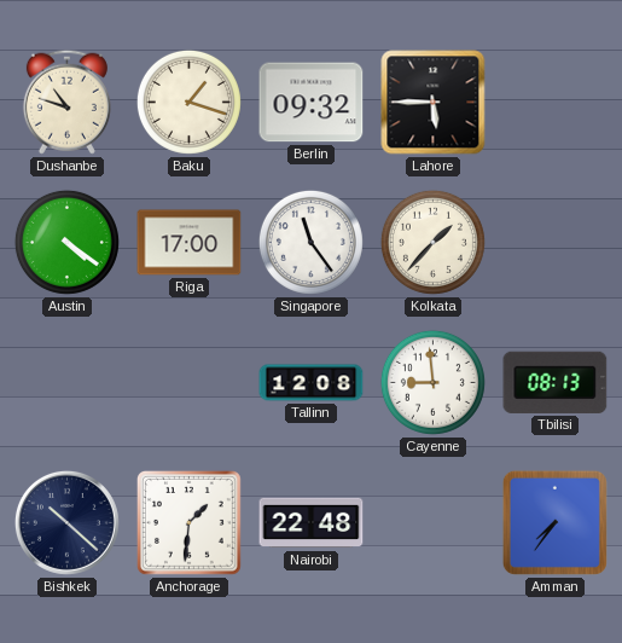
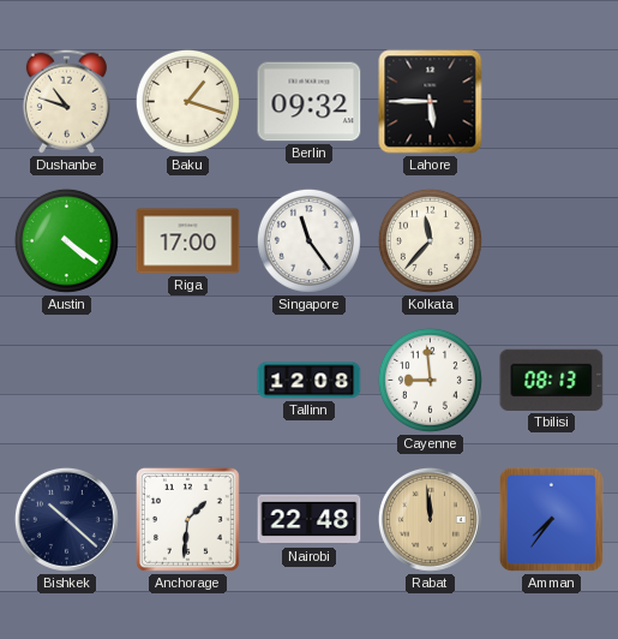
Kolkata: 1:37 -> 11:37
Rabat: none -> 11:59
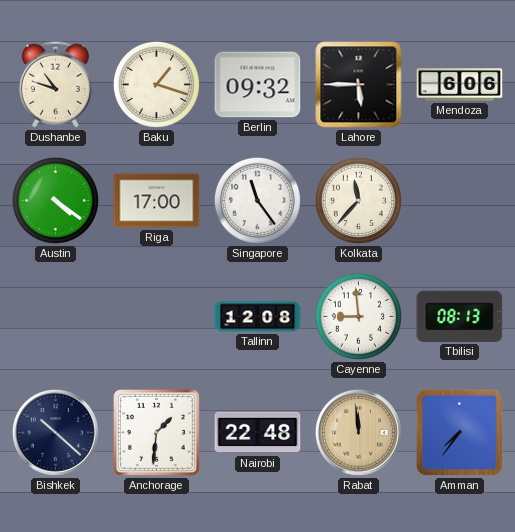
Mendoza: none -> 6:06
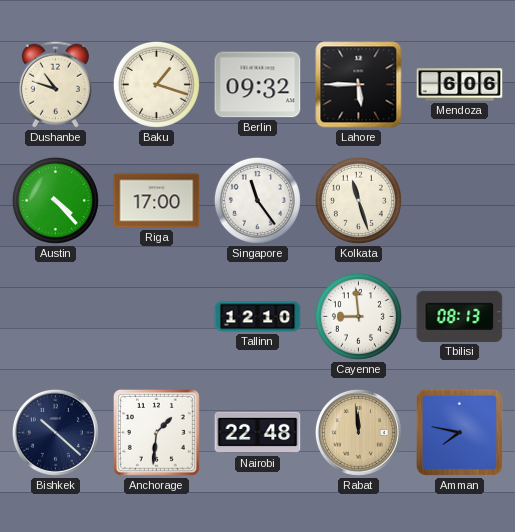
Austin: 4:21 -> 4:23
Kolkata: 11:37 -> 11:27
Tallinn: 12:08 -> 12:10
Amman: 7:36 -> 7:47
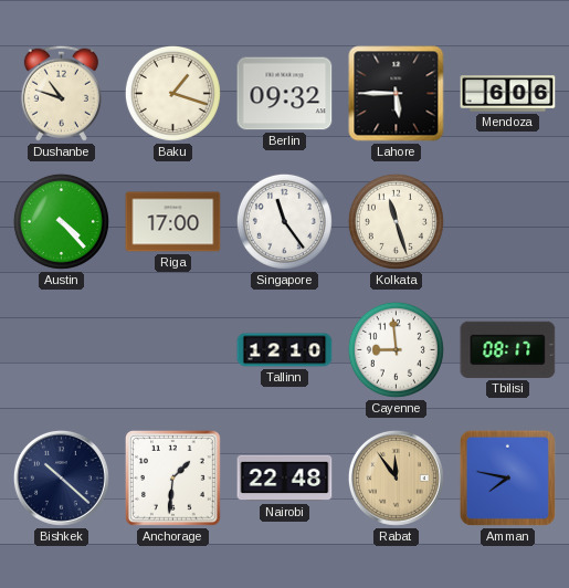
Tbilisi: 08:13 -> 08:17
Rabat: 11:59 -> 11:54
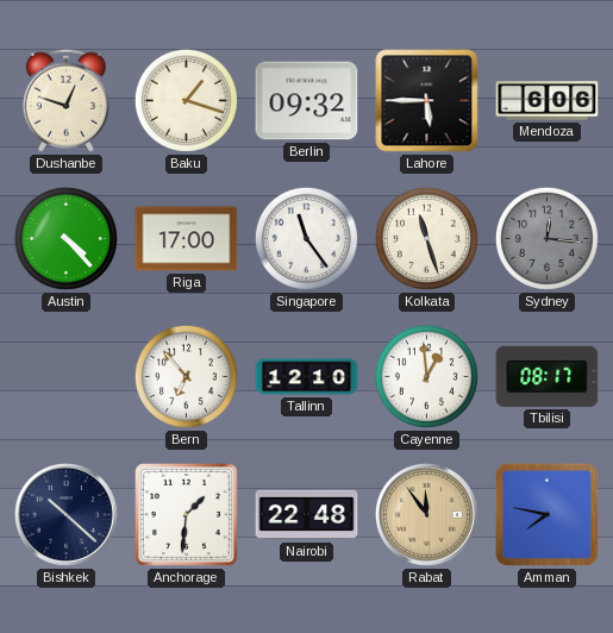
Dushanbe: 10:48 -> 12:48
Sydney: none -> 12:16
Bern: none -> 6:53
Cayenne: 8:59 -> 12:59
